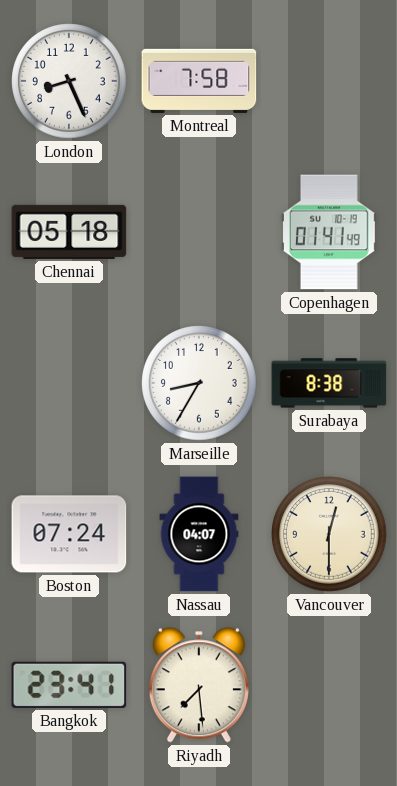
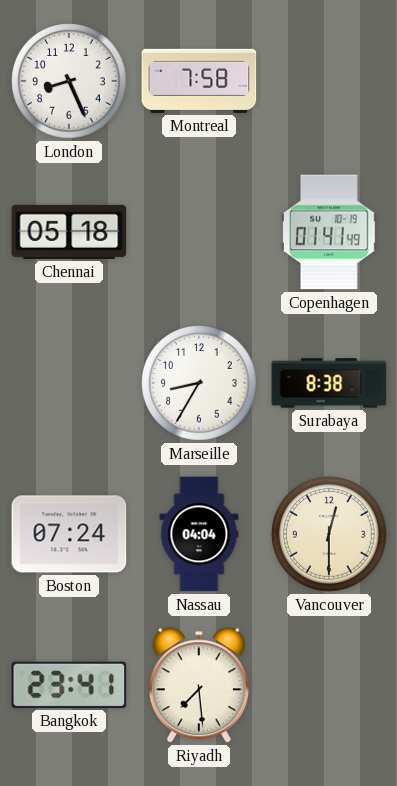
Nassau: 04:07 -> 04:04
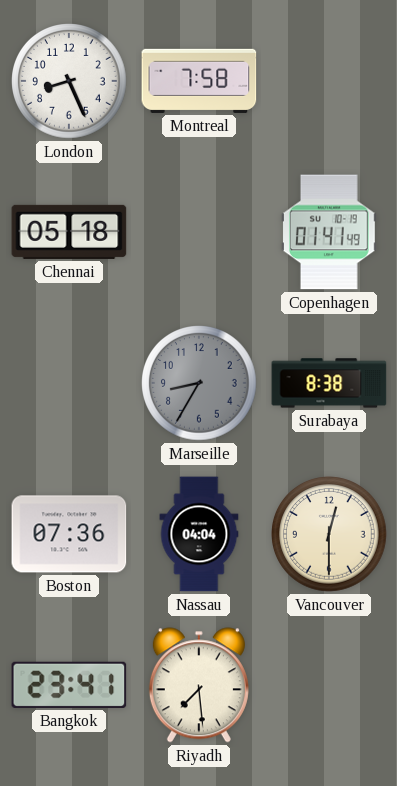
Marseille dial: white -> grey
Boston: 07:24 -> 07:36
